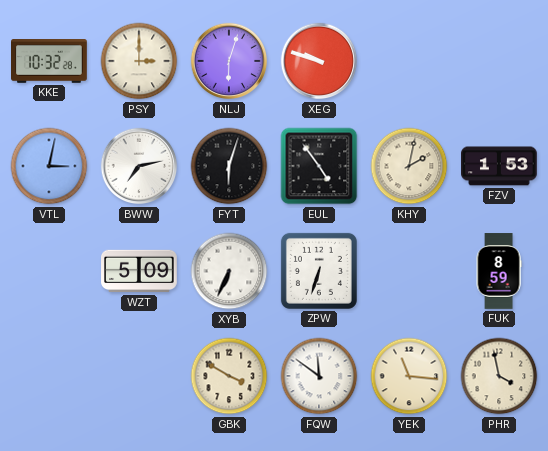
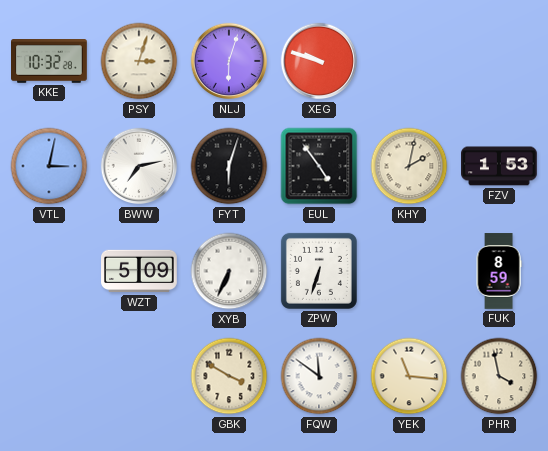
PSY: 3:00 -> 3:03
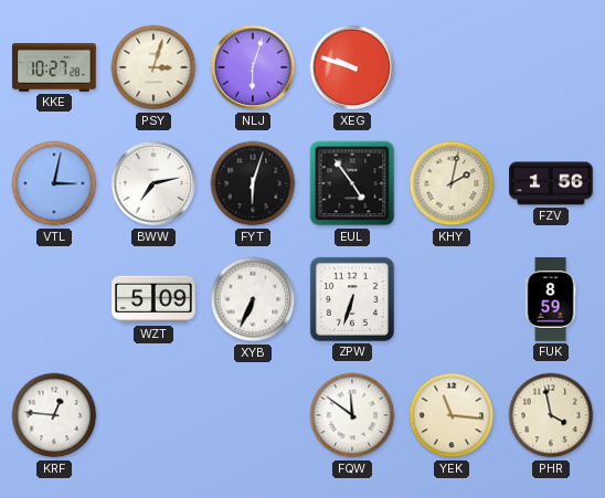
KKE: 10:32 -> 10:27
FZV: 1:53 -> 1:56
KRF: none -> 12:46
GBK: 3:50 -> none
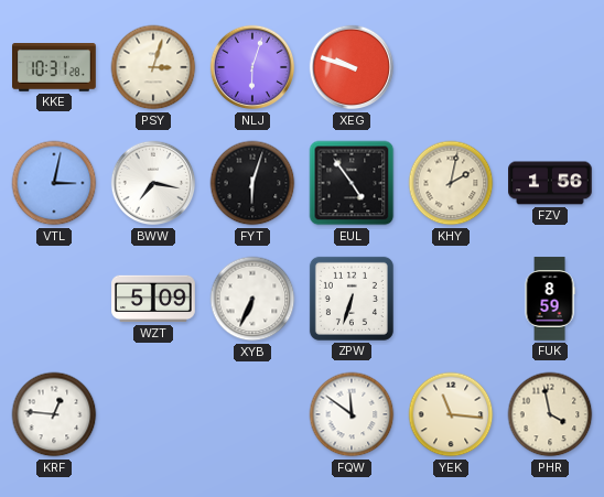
KKE: 10:27 -> 10:31
BWW: 7:13 -> 7:17
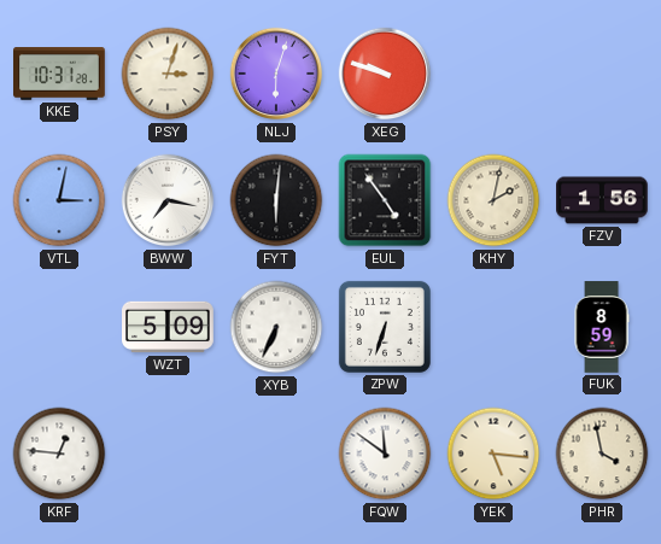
FYT: 6:03 -> 6:01
YEK: 11:16 -> 5:16
